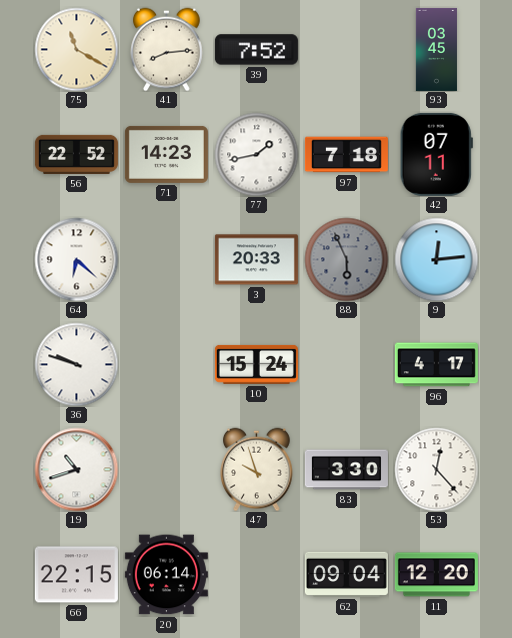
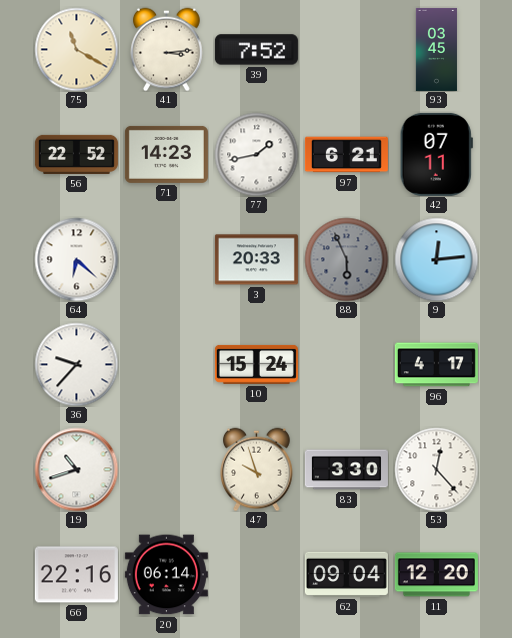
41: 8:14 -> 3:14
97: 7:18 -> 6:21
36: 9:48 -> 9:37
66: 22:15 -> 22:16
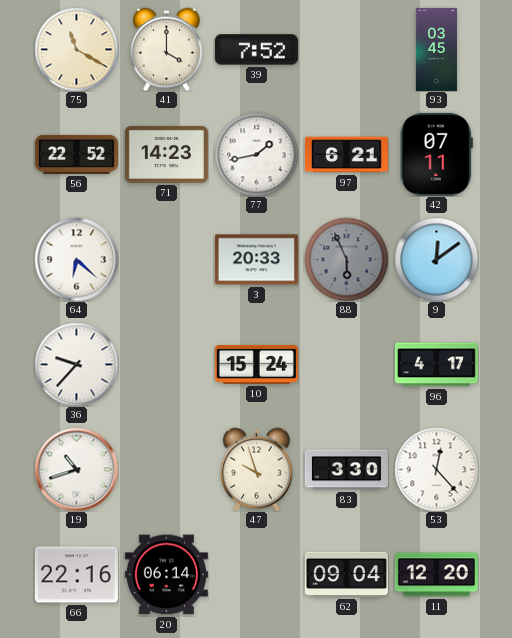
41: 3:14 -> 4:00
9: 12:14 -> 12:09
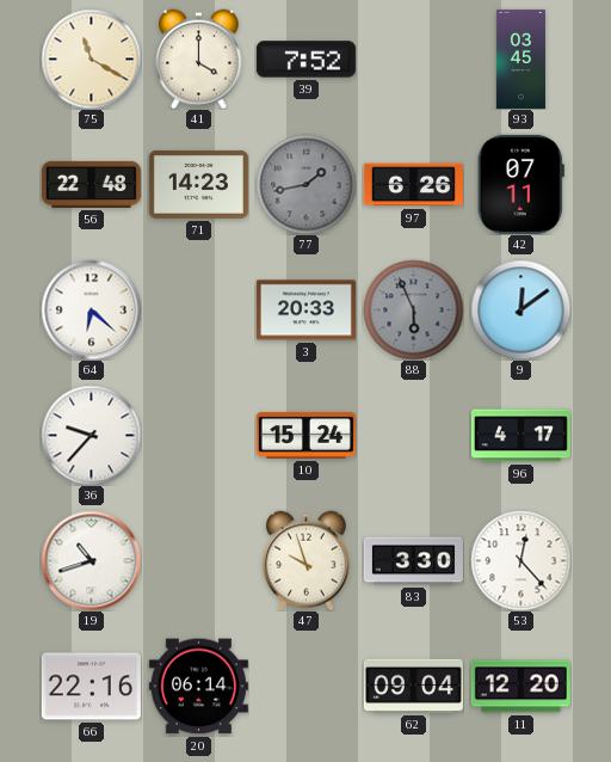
56: 22:52 -> 22:48
77 dial: white -> grey
97: 6:21 -> 6:26
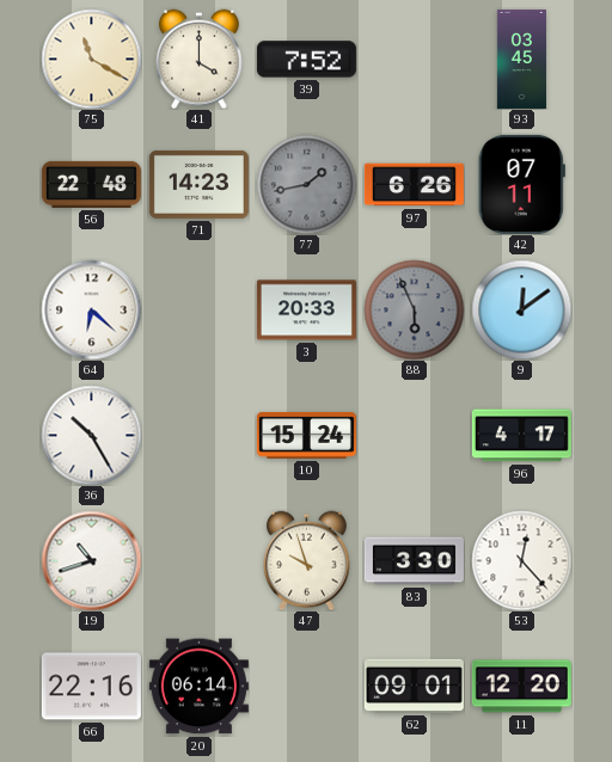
36: 9:37 -> 10:25
62: 09:04 -> 09:01
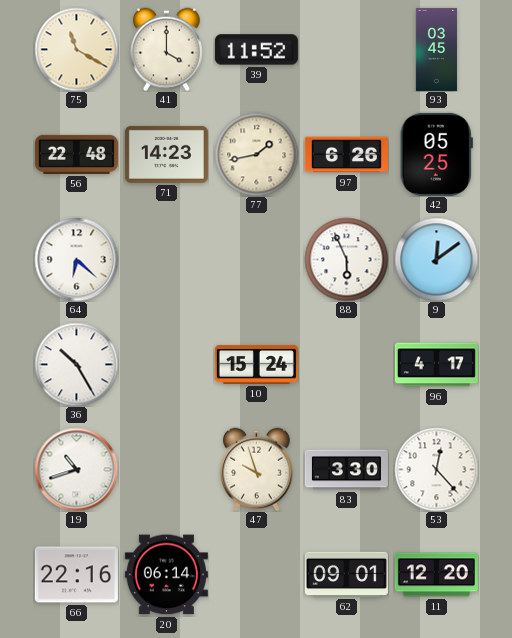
39: 7:52 -> 11:52
77 dial: grey -> cream
42: 07:11 -> 05:25
3: 20:33 -> none
88 dial: grey -> white
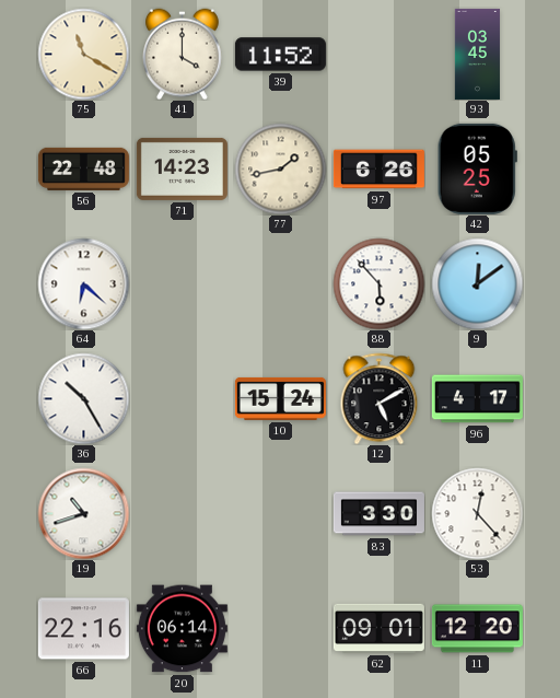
88: 5:56 -> 5:53
12: none -> 5:10
47: 9:57 -> none
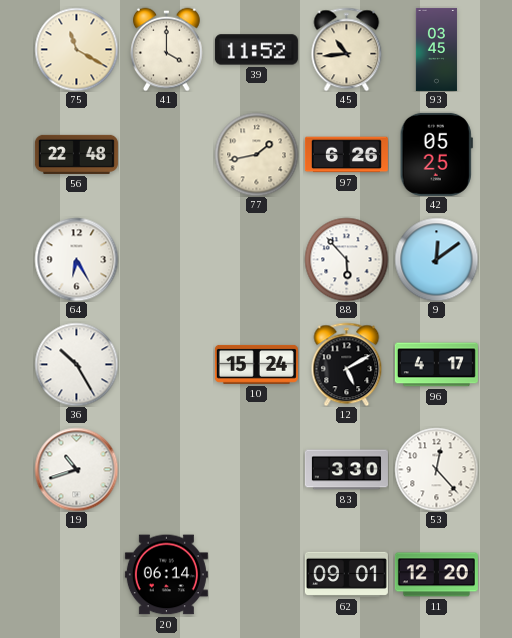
45: none -> 10:44
71: 14:23 -> none
64: 6:22 -> 6:25
66: 22:16 -> none
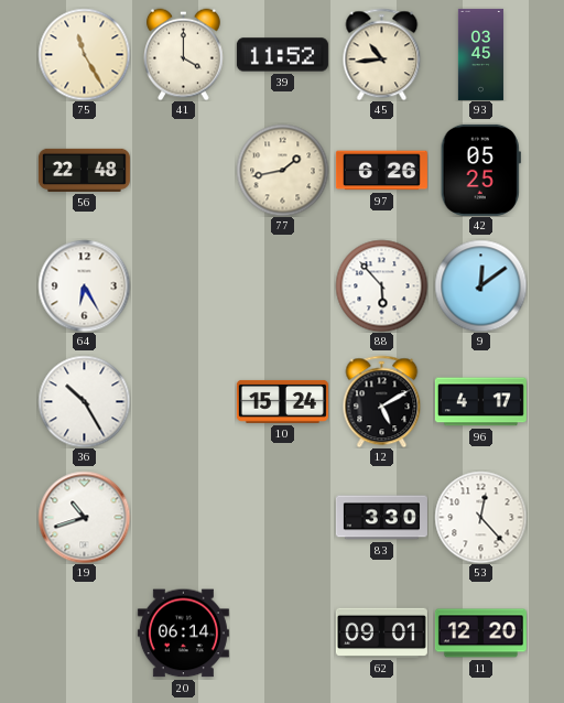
75: 11:20 -> 11:25
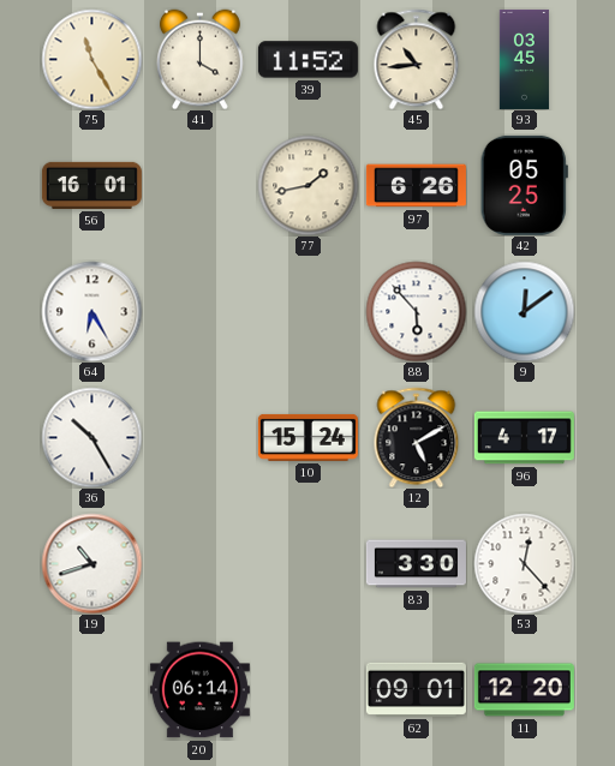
56: 22:48 -> 16:01
